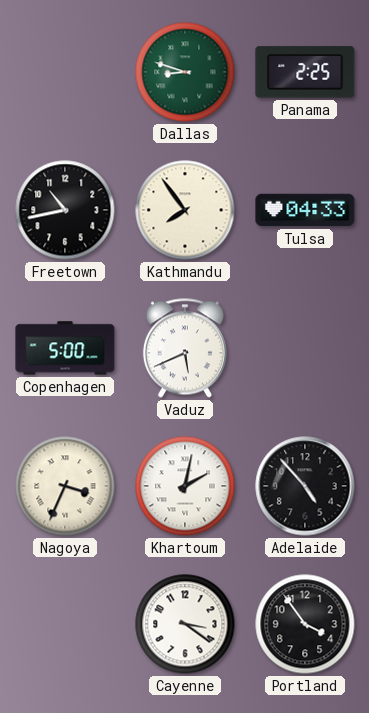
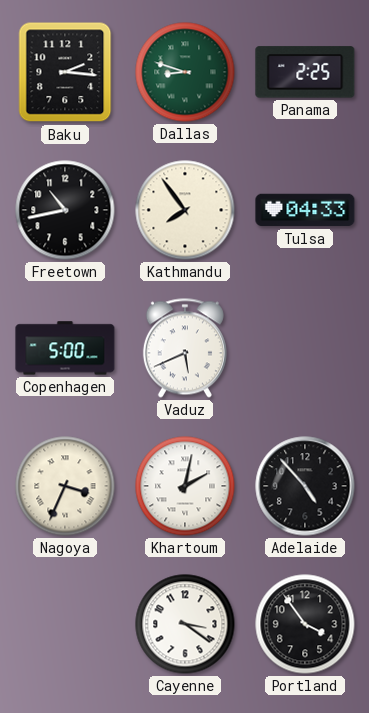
Baku: none -> 2:16
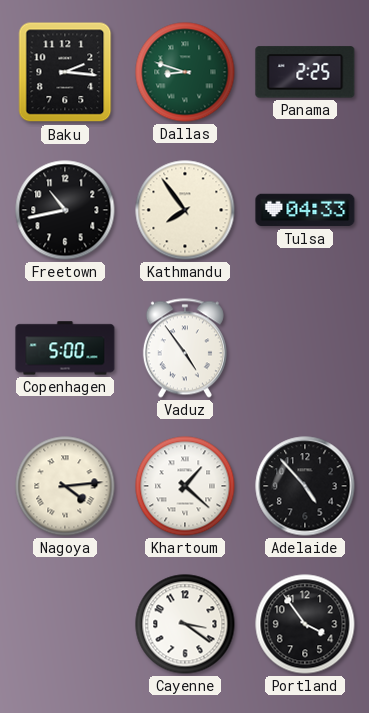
Vaduz: 5:41 -> 4:54
Nagoya: 3:34 -> 4:14
Khartoum: 2:02 -> 1:22
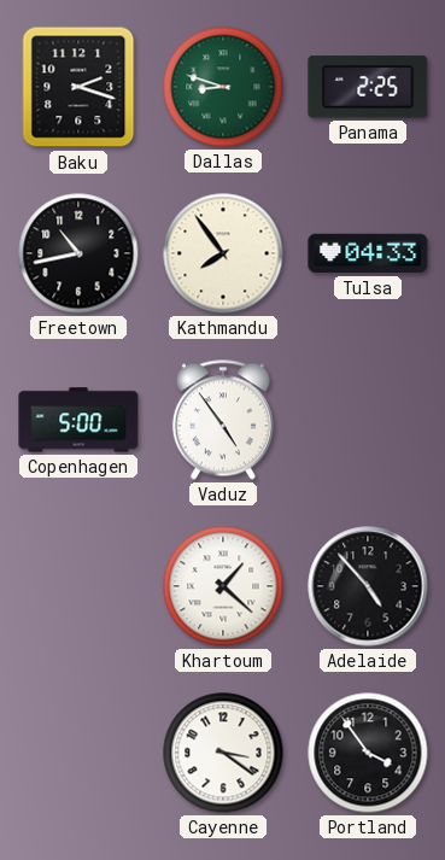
Baku: 2:16 -> 2:18
Nagoya: 4:14 -> none
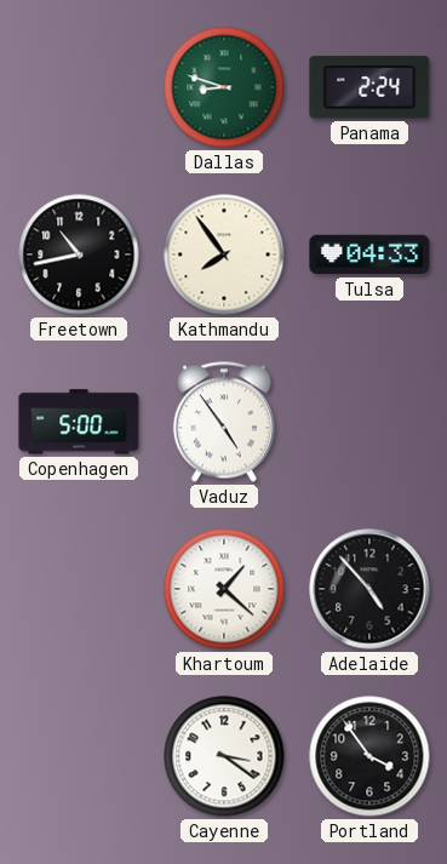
Baku: 2:18 -> none
Panama: 2:25 -> 2:24
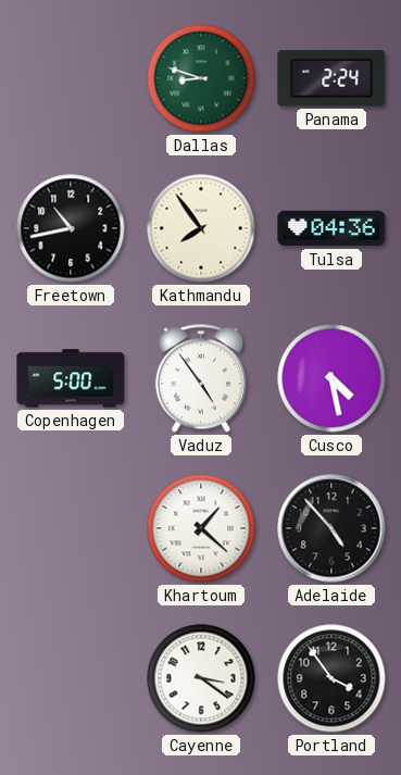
Tulsa: 04:33 -> 04:36
Cusco: none -> 4:28
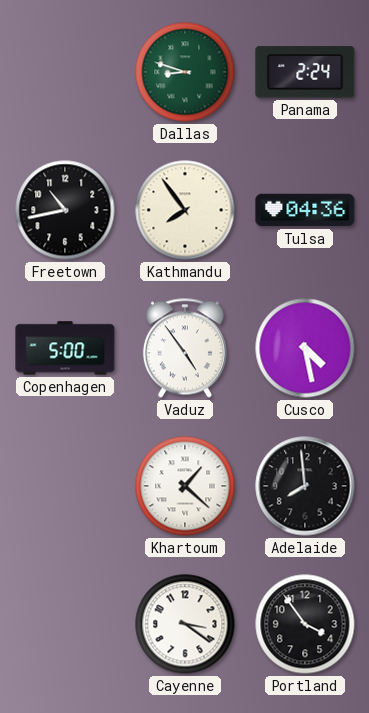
Adelaide: 4:53 -> 7:59
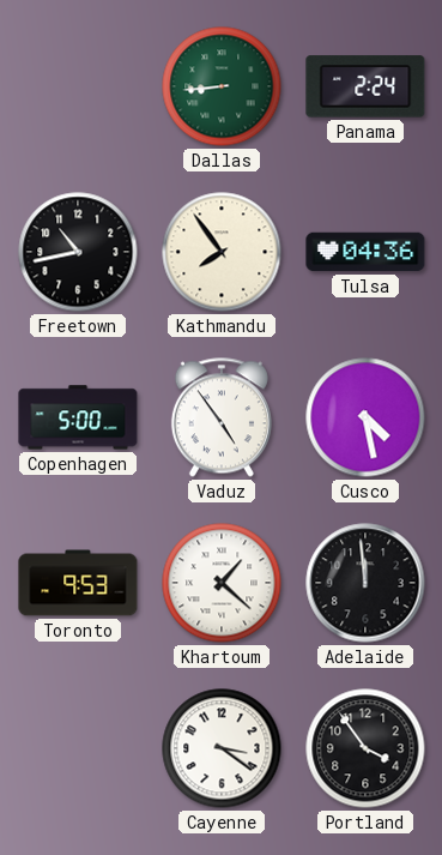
Dallas: 8:48 -> 8:44
Toronto: none -> 9:53
Adelaide: 7:59 -> 11:59
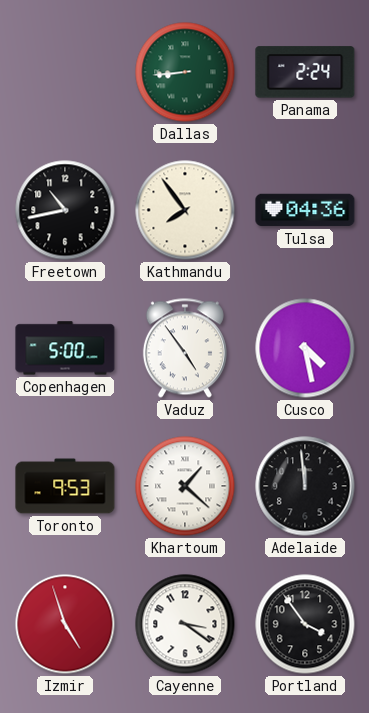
Izmir: none -> 4:57
